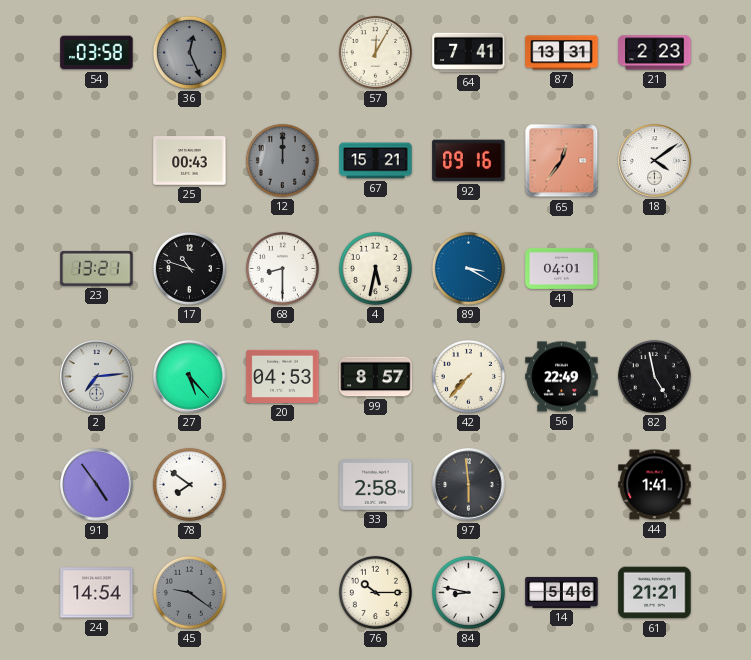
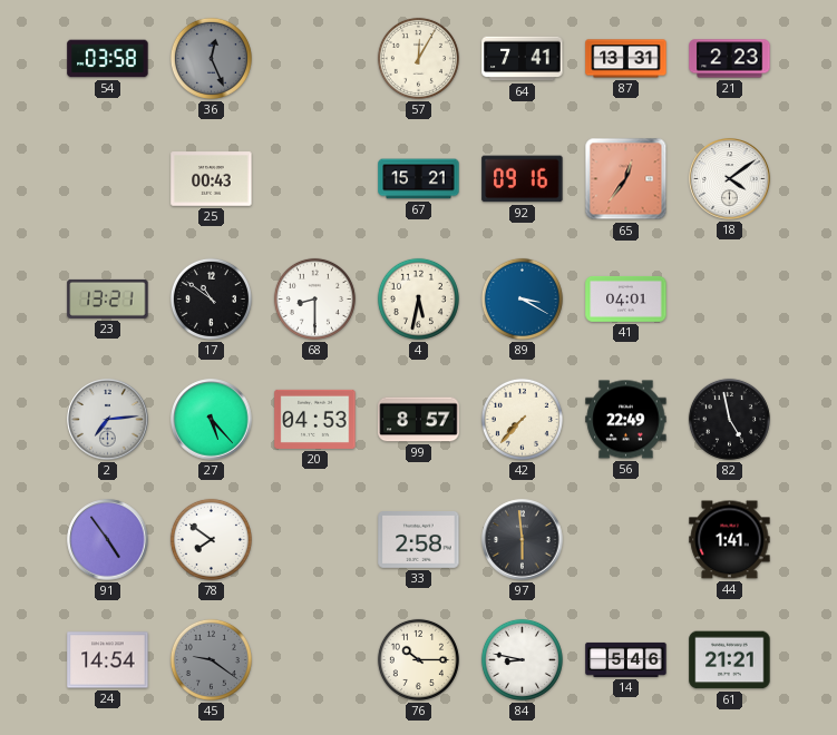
12: 12:00 -> none
17: 10:48 -> 10:51
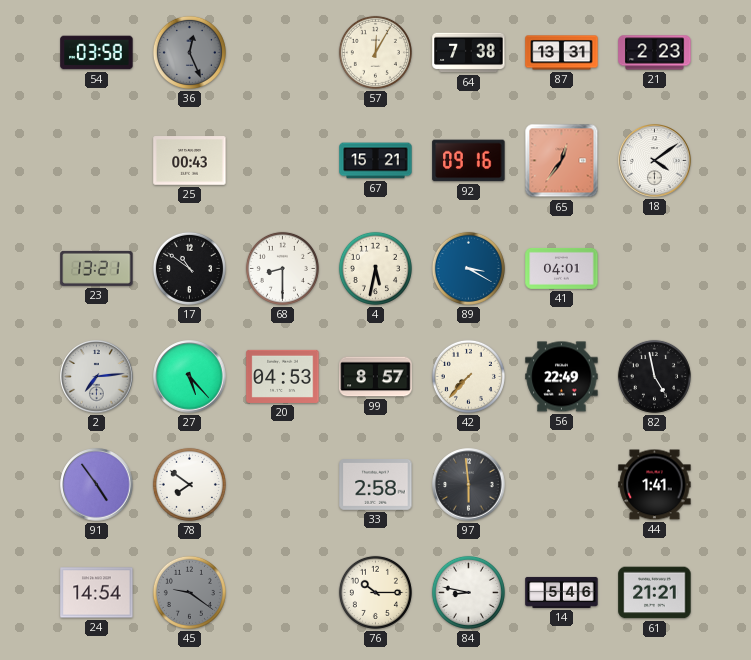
64: 7:41 -> 7:38
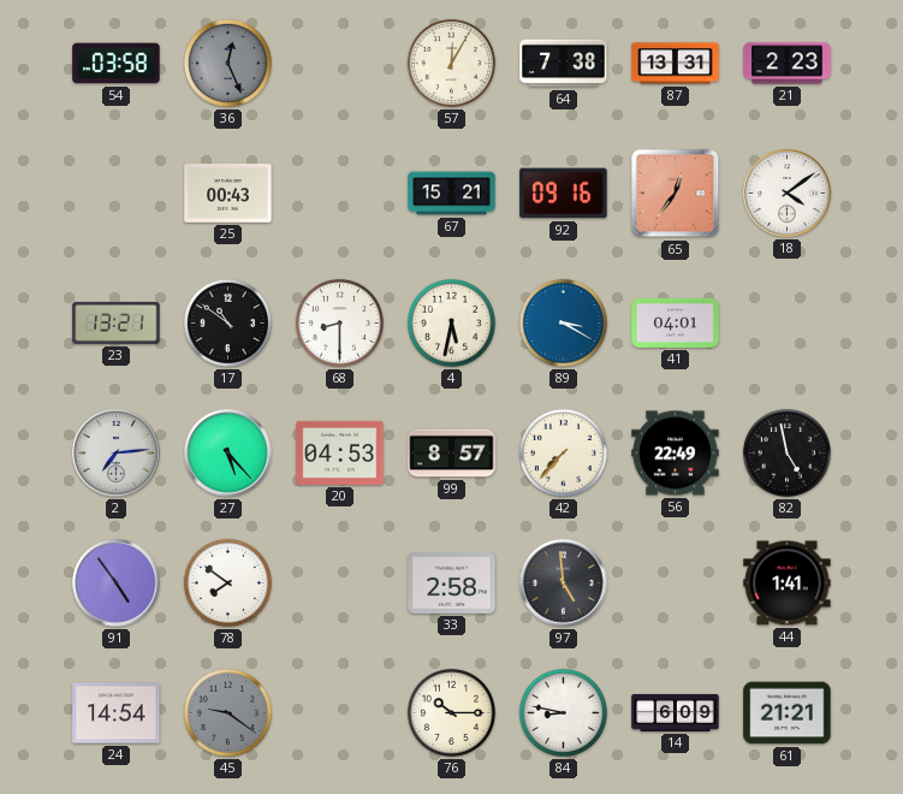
97: 5:59 -> 4:59
14: 5:46 -> 6:09
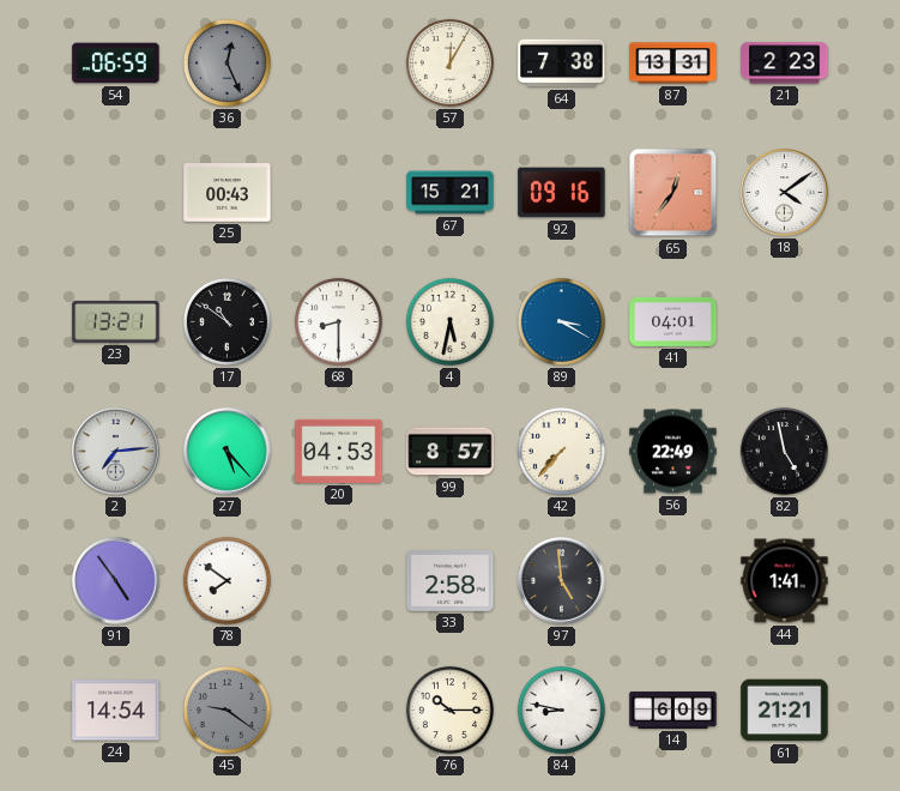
54: 03:58 -> 06:59
